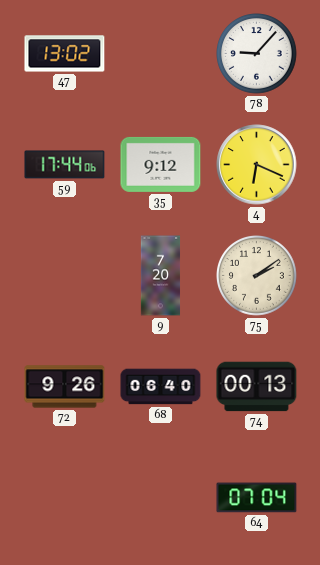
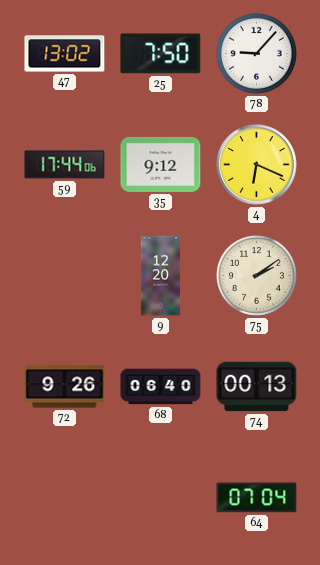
25: none -> 7:50
9: 7:20 -> 12:20
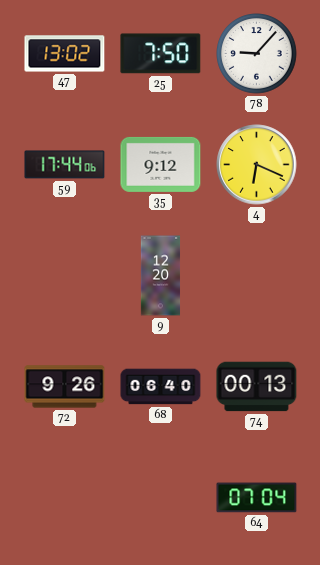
75: 2:09 -> none
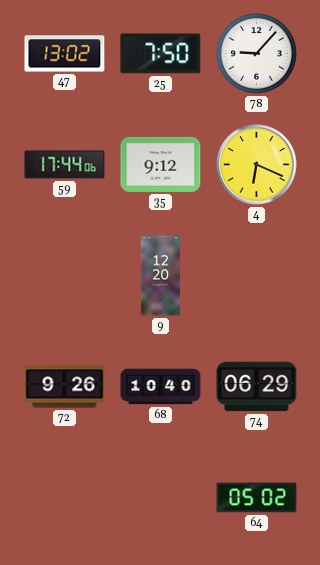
68: 06:40 -> 10:40
74: 00:13 -> 06:29
64: 07:04 -> 05:02
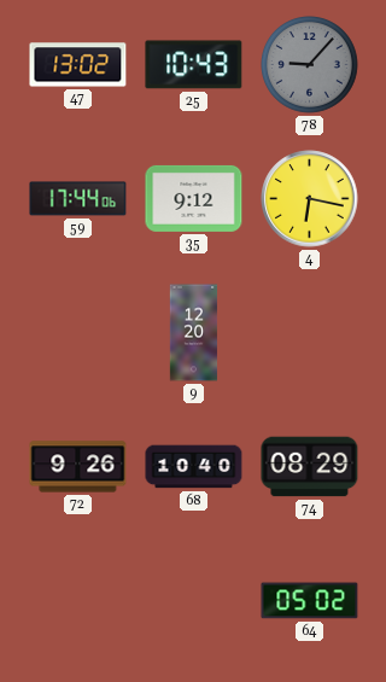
25: 7:50 -> 10:43
78 dial: white -> grey
4: 6:19 -> 6:17
74: 06:29 -> 08:29
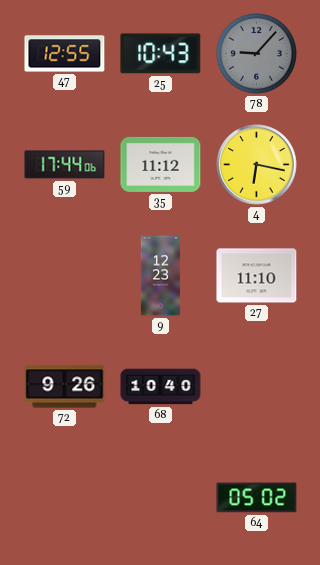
47: 13:02 -> 12:55
35: 9:12 -> 11:12
9: 12:20 -> 12:23
27: none -> 11:10
74: 08:29 -> none
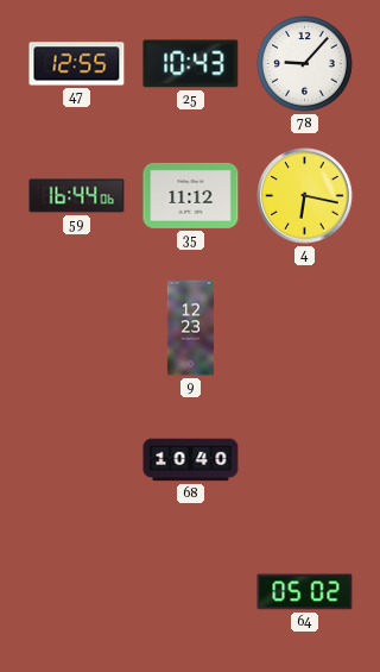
78 dial: grey -> white
59: 17:44 -> 16:44
27: 11:10 -> none
72: 9:26 -> none
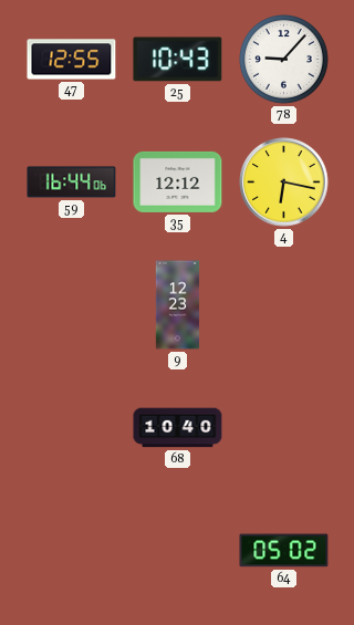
35: 11:12 -> 12:12
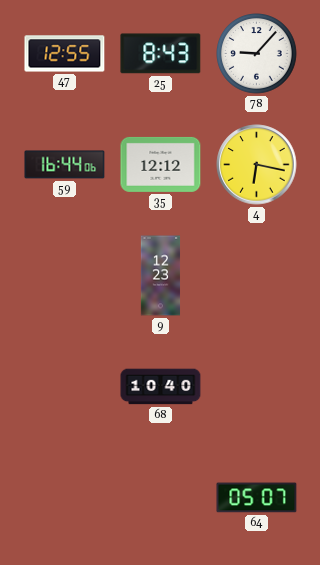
25: 10:43 -> 8:43
64: 05:02 -> 05:07
